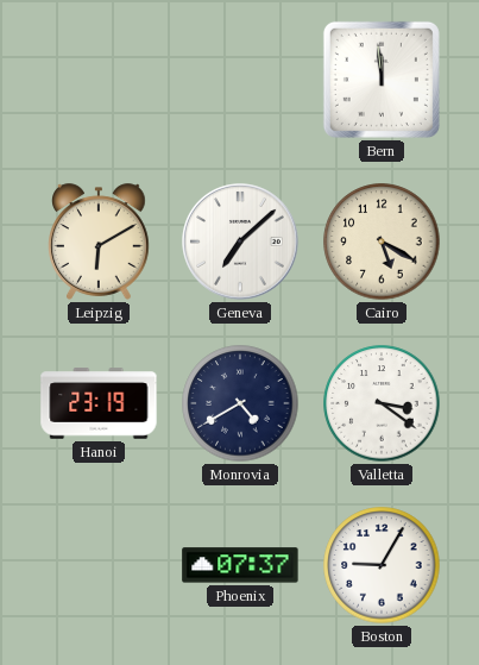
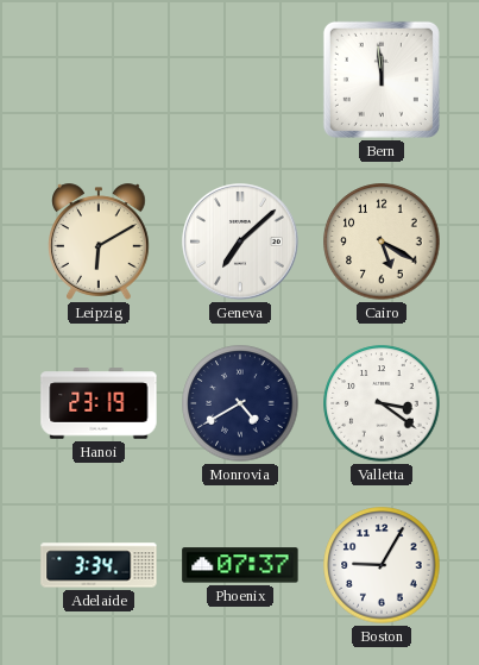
Adelaide: none -> 3:34
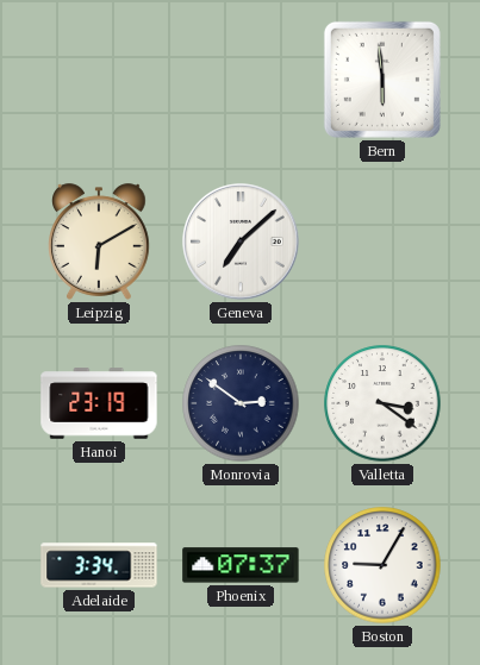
Bern: 11:59 -> 5:59
Cairo: 5:20 -> none
Monrovia: 4:40 -> 2:51
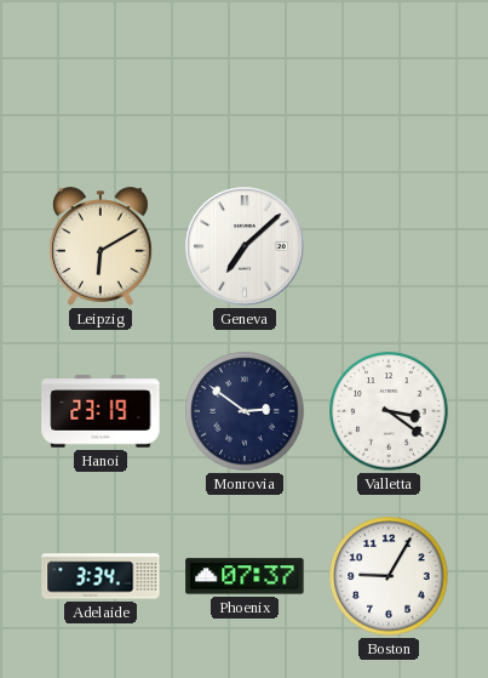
Bern: 5:59 -> none
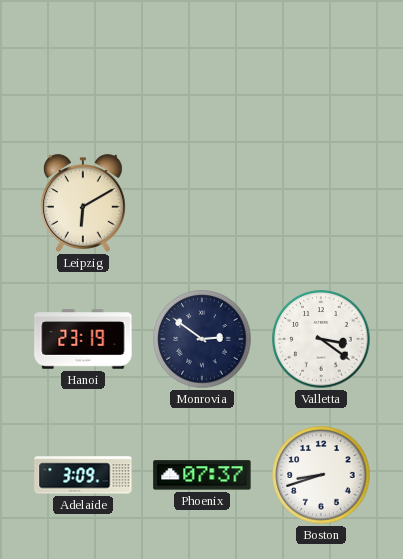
Geneva: 7:08 -> none
Adelaide: 3:34 -> 3:09
Boston: 9:05 -> 8:42
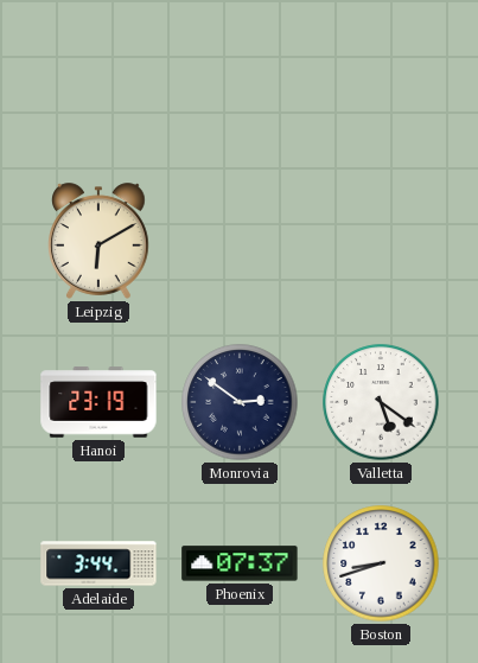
Valletta: 3:21 -> 5:21
Adelaide: 3:09 -> 3:44
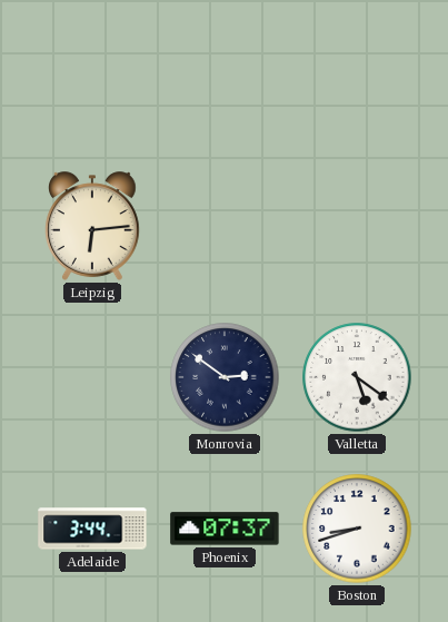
Leipzig: 6:10 -> 6:14
Hanoi: 23:19 -> none
